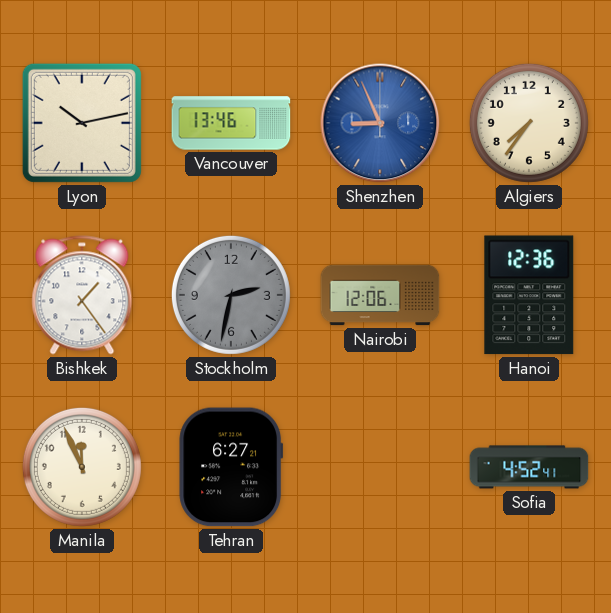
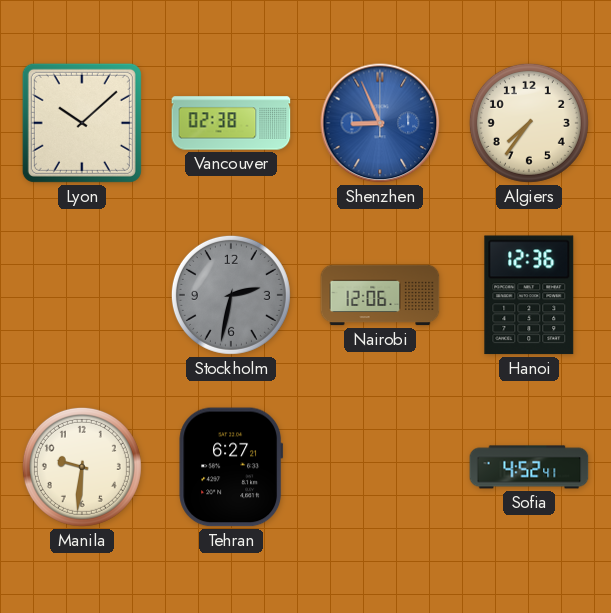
Lyon: 10:13 -> 10:08
Vancouver: 13:46 -> 02:38
Bishkek: 1:24 -> none
Manila: 11:56 -> 9:31
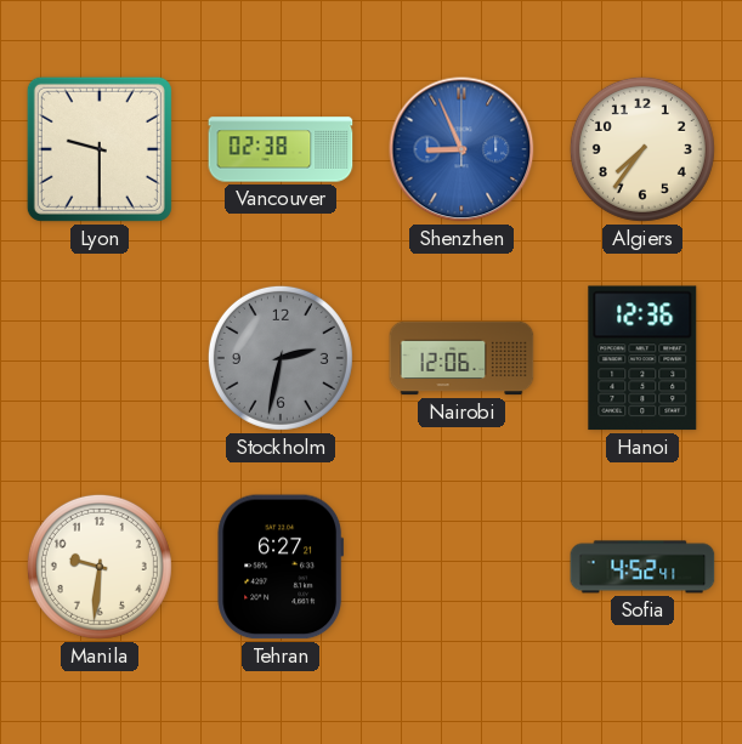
Lyon: 10:08 -> 9:30
